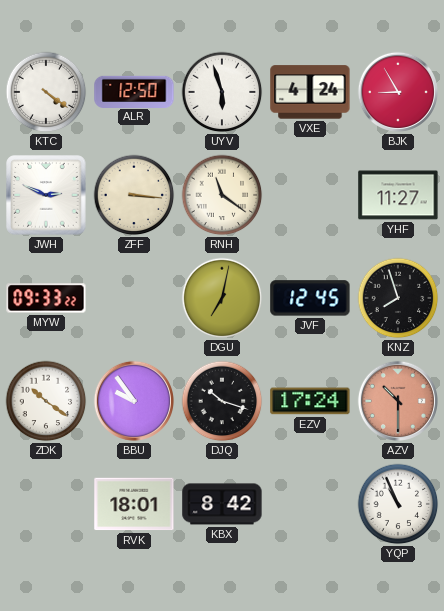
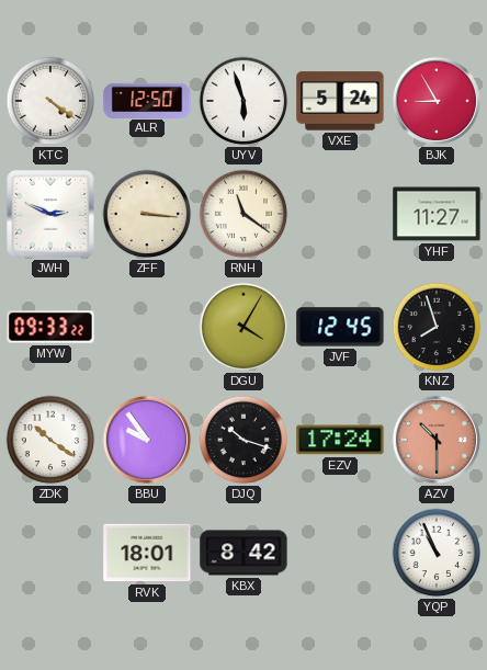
VXE: 4:24 -> 5:24
DGU: 7:02 -> 4:05
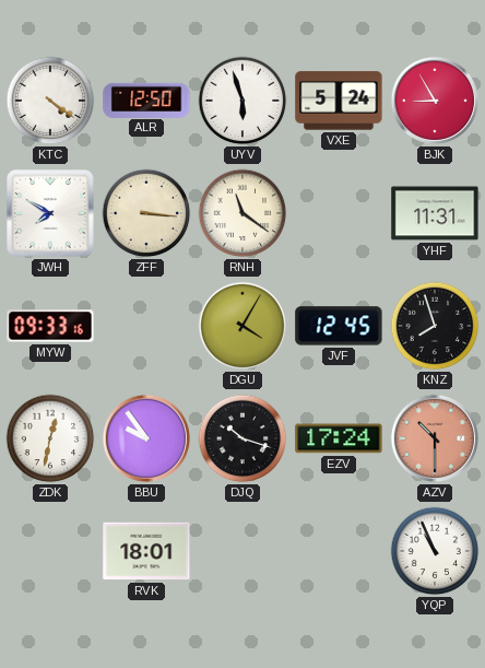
JWH: 2:49 -> 7:50
YHF: 11:27 -> 11:31
MYW: 09:33:22 -> 09:33:16
ZDK: 10:21 -> 12:32
KBX: 8:42 -> none
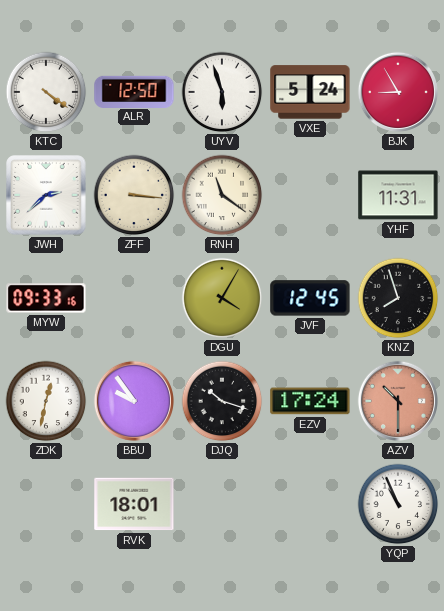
JWH: 7:50 -> 2:38
